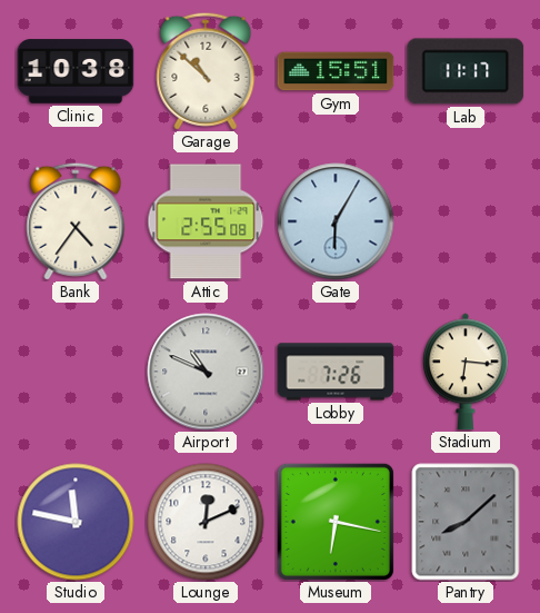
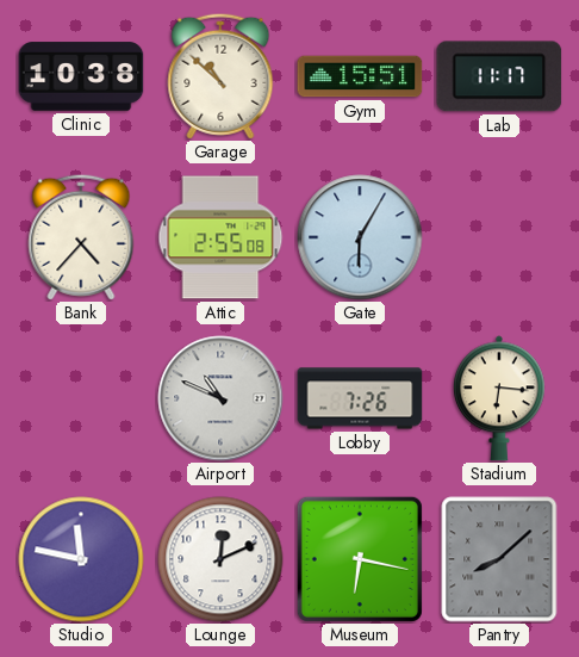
Bank: 4:36 -> 4:37
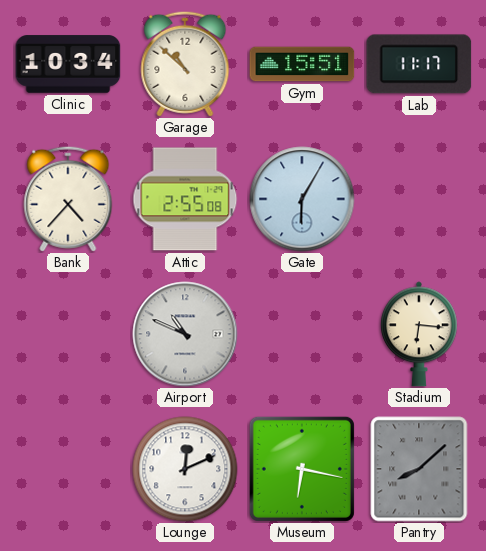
Clinic: 10:38 -> 10:34
Lobby: 7:26 -> none
Studio: 11:47 -> none
